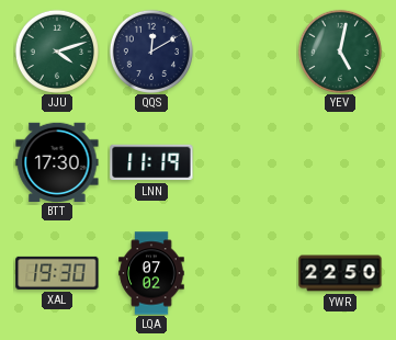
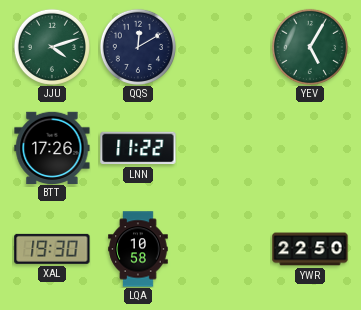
YEV: 5:02 -> 5:05
BTT: 17:30 -> 17:26
LNN: 11:19 -> 11:22
LQA: 07:02 -> 10:58
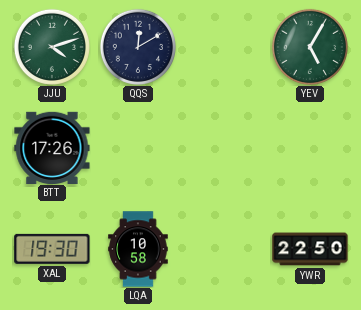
LNN: 11:22 -> none
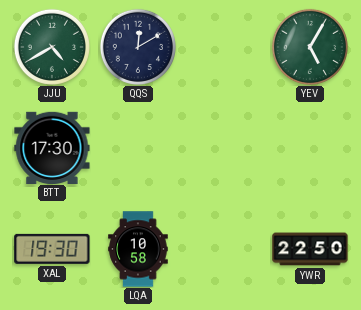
JJU: 4:12 -> 4:40
BTT: 17:26 -> 17:30
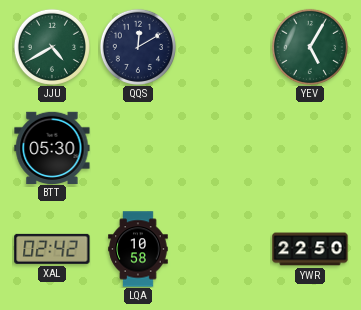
BTT: 17:30 -> 05:30
XAL: 19:30 -> 02:42
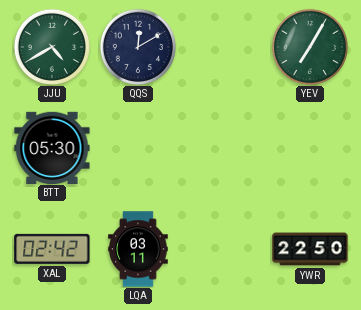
YEV: 5:05 -> 7:05
LQA: 10:58 -> 03:11
